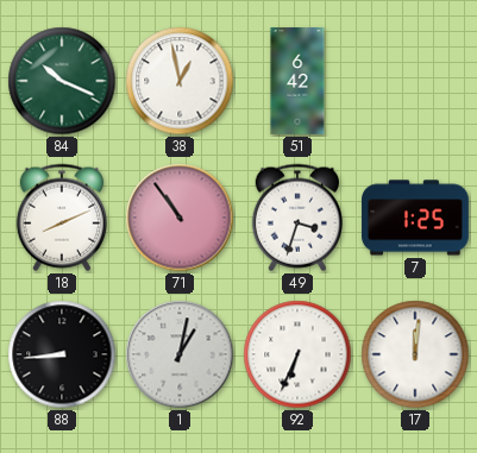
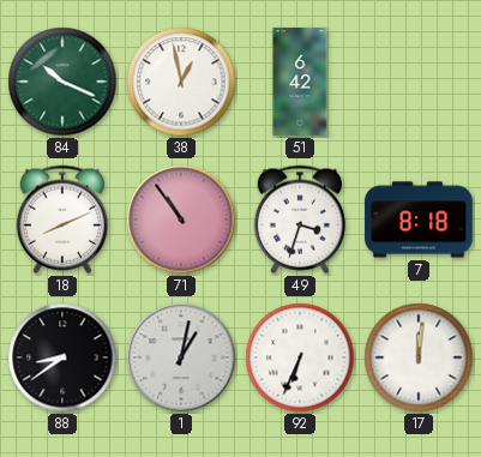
7: 1:25 -> 8:18
88: 8:44 -> 8:39
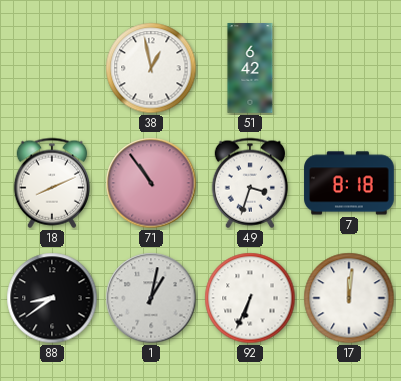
84: 10:19 -> none
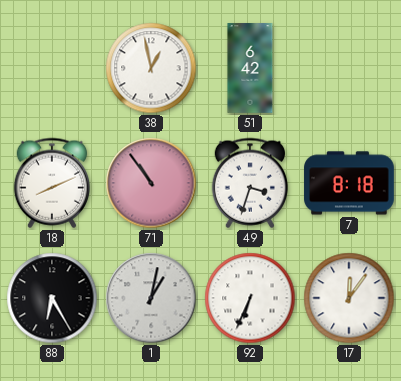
88: 8:39 -> 6:25
17: 12:01 -> 12:06
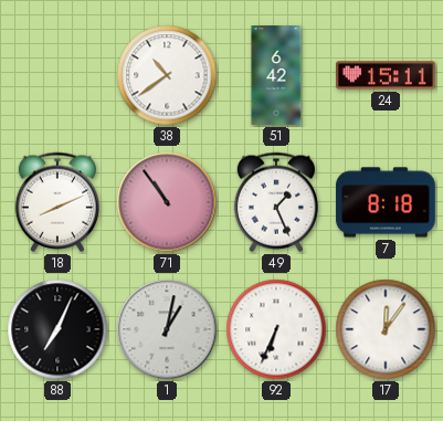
38: 12:58 -> 10:39
24: none -> 15:11
49: 3:33 -> 1:26
88: 6:25 -> 7:04
